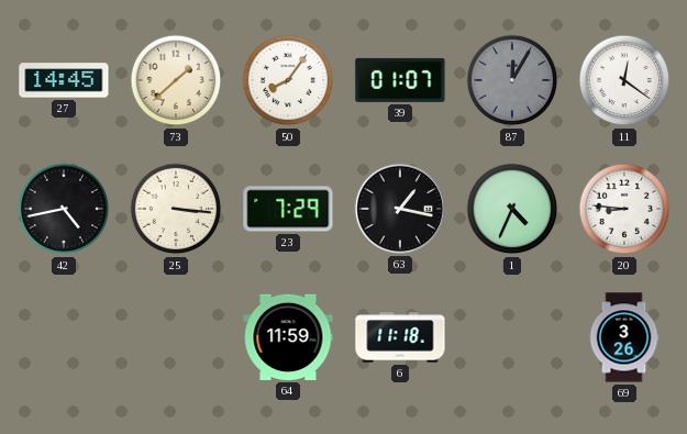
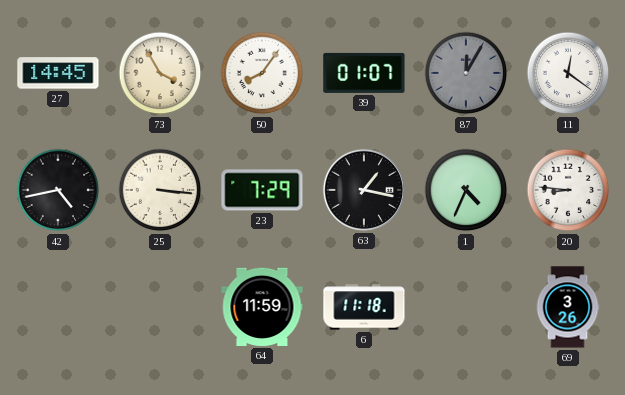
73: 1:38 -> 3:55
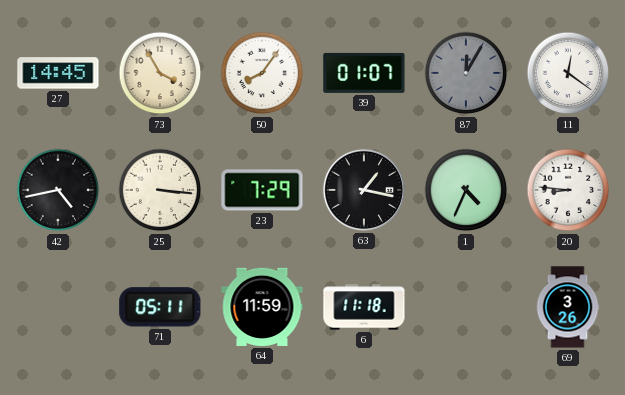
71: none -> 05:11
